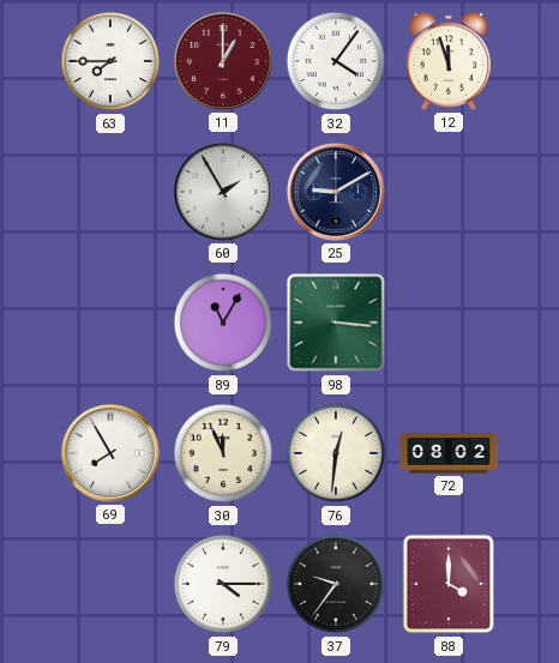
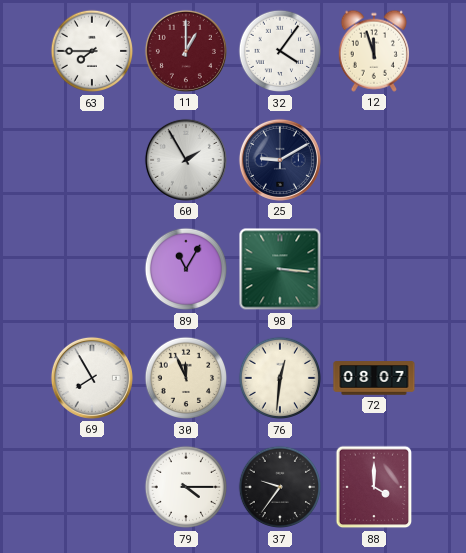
72: 08:02 -> 08:07
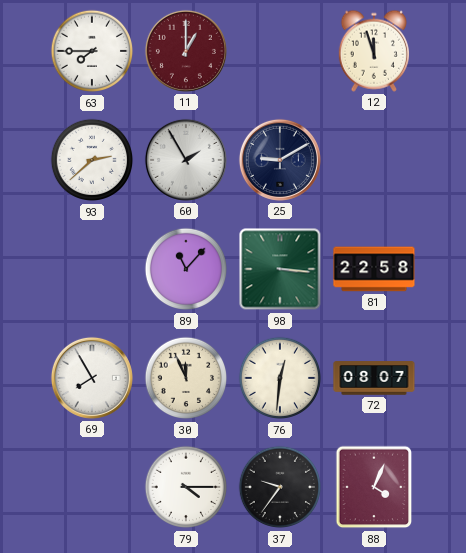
32: 4:06 -> none
93: none -> 2:38
89: 11:05 -> 11:07
81: none -> 22:58
88: 4:00 -> 4:04
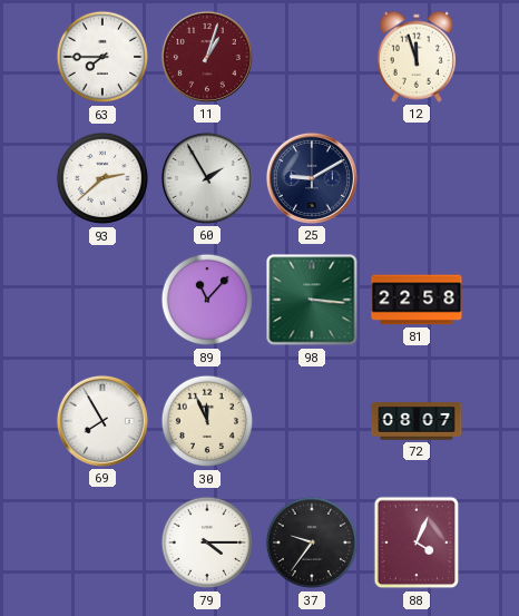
11: 1:00 -> 1:03
76: 12:31 -> none
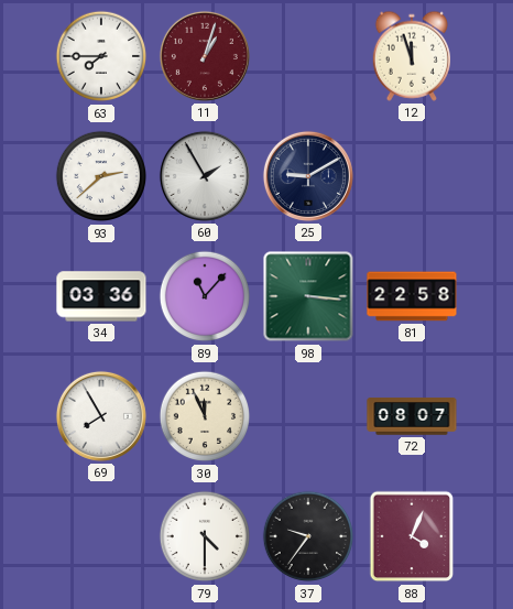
34: none -> 03:36
79: 4:15 -> 4:30
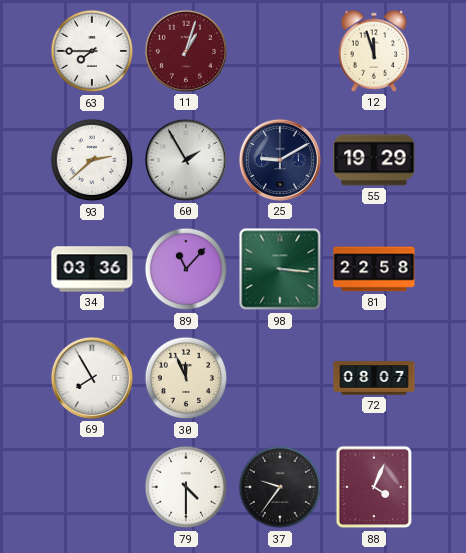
55: none -> 19:29
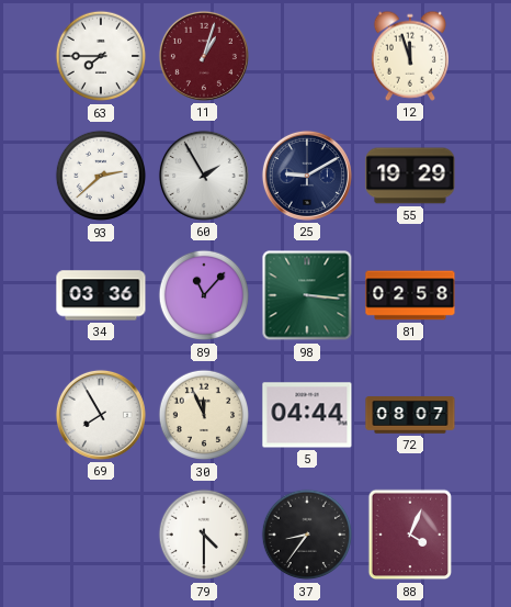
81: 22:58 -> 02:58
5: none -> 04:44
37: 9:36 -> 8:36
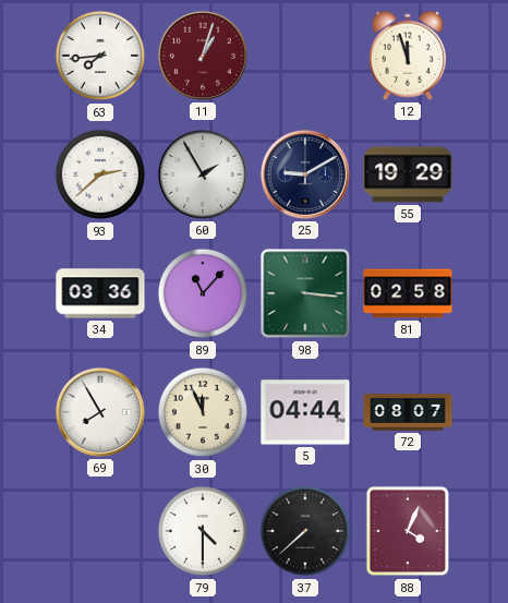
63: 7:45 -> 7:44
37: 8:36 -> 7:38
